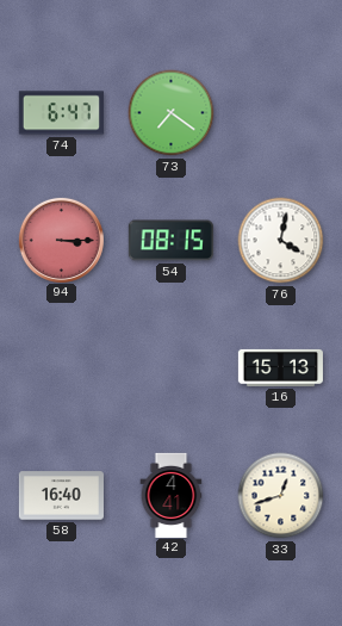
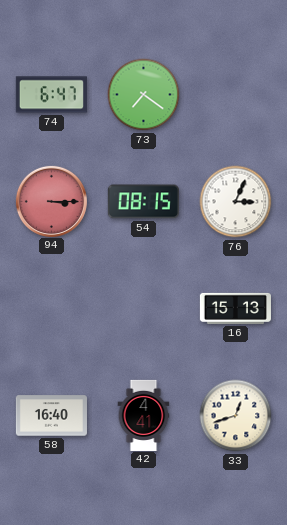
76: 4:02 -> 3:04
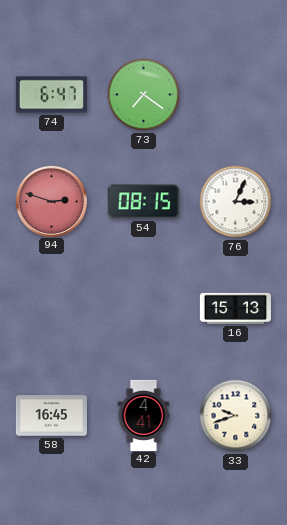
94: 3:15 -> 2:48
58: 16:40 -> 16:45
33: 12:42 -> 9:42
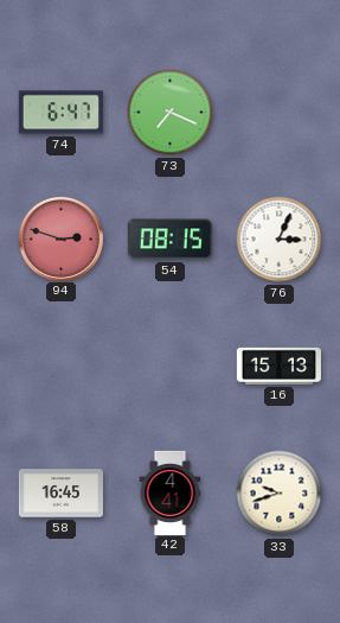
73: 7:21 -> 7:19
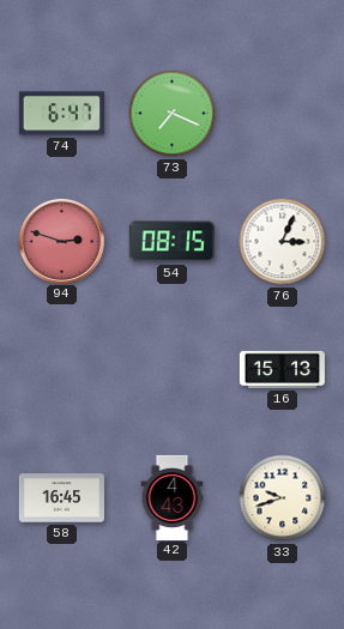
42: 4:41 -> 4:43
